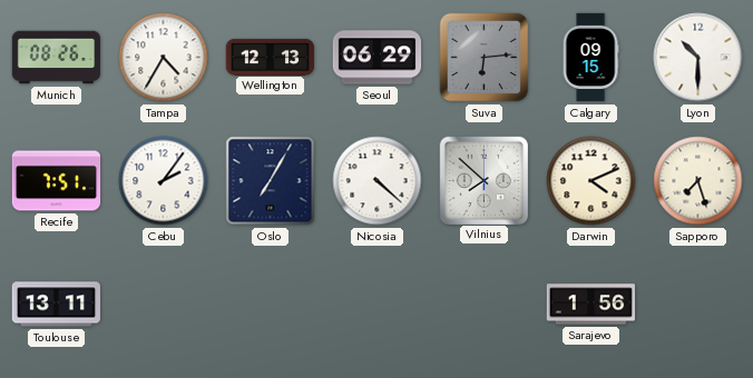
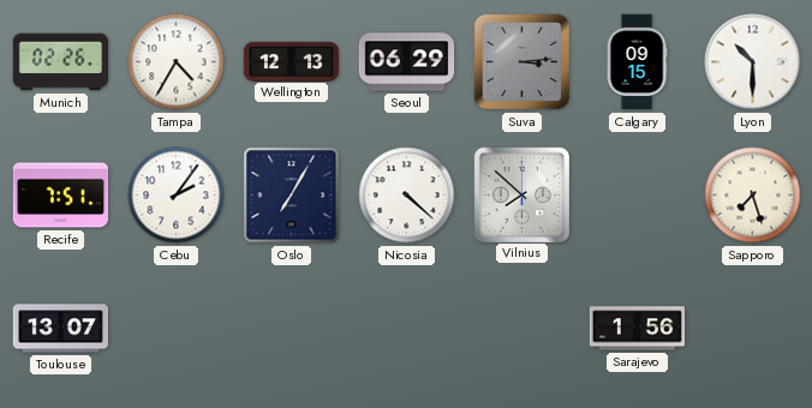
Munich: 08:26 -> 02:26
Suva: 6:14 -> 3:14
Darwin: 4:11 -> none
Toulouse: 13:11 -> 13:07
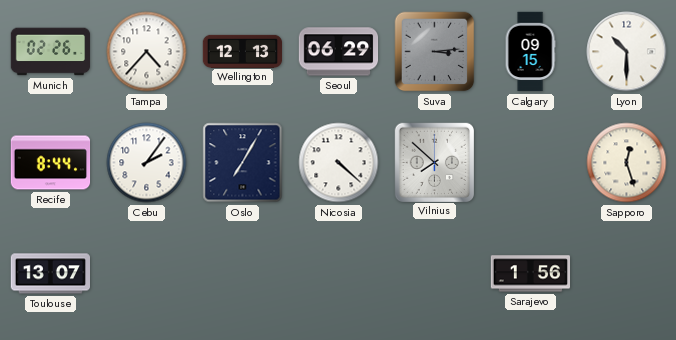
Tampa: 4:35 -> 4:37
Recife: 7:51 -> 8:44
Sapporo: 7:27 -> 12:27
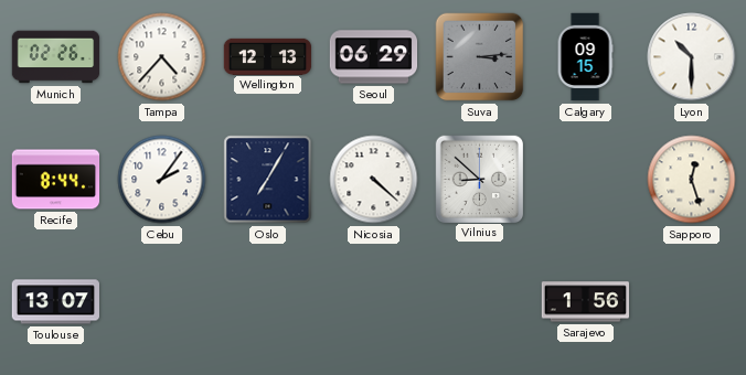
Vilnius: 7:52 -> 8:52
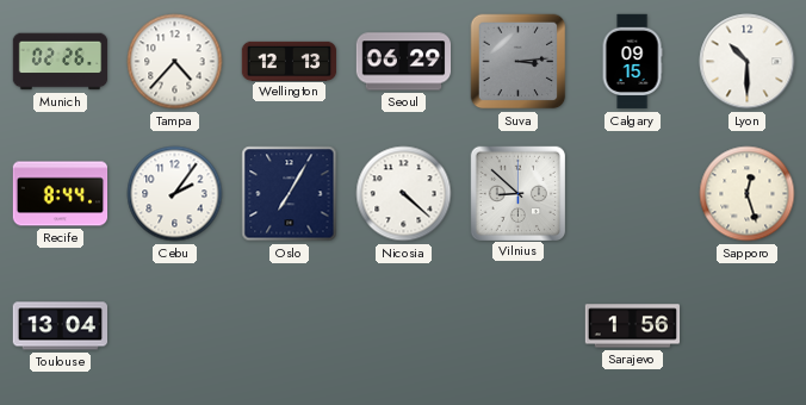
Toulouse: 13:07 -> 13:04
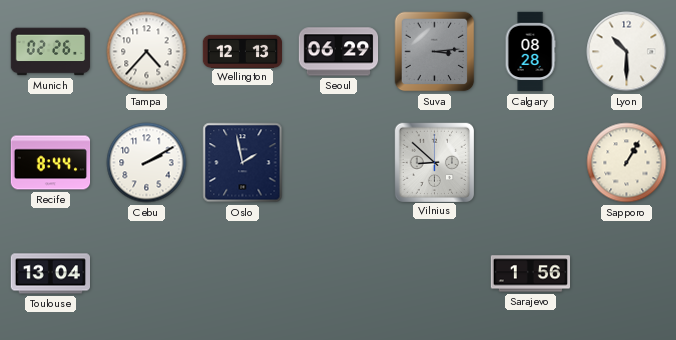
Calgary: 09:15 -> 08:28
Cebu: 2:06 -> 2:10
Oslo: 7:05 -> 1:58
Nicosia: 4:22 -> none
Sapporo: 12:27 -> 1:05
